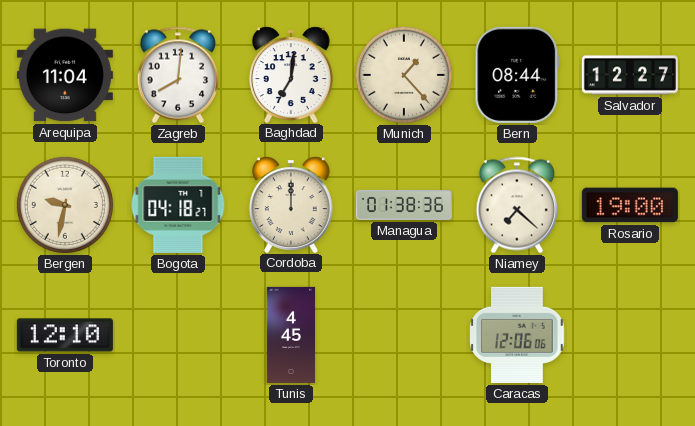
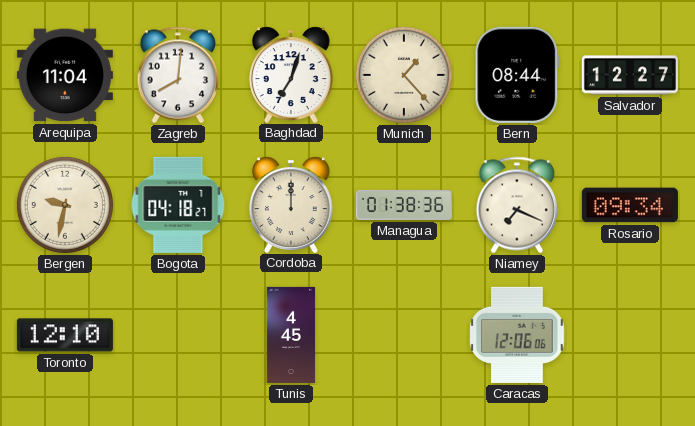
Baghdad: 7:01 -> 7:03
Niamey: 7:22 -> 7:19
Rosario: 19:00 -> 09:34
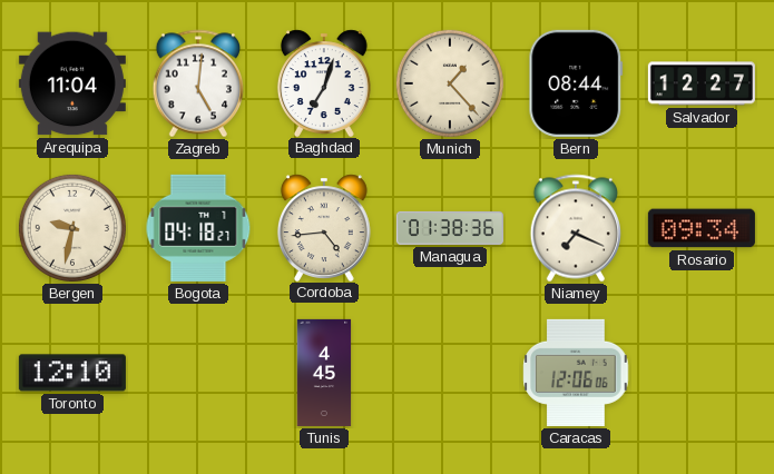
Zagreb: 8:01 -> 5:01
Cordoba: 12:00 -> 4:44
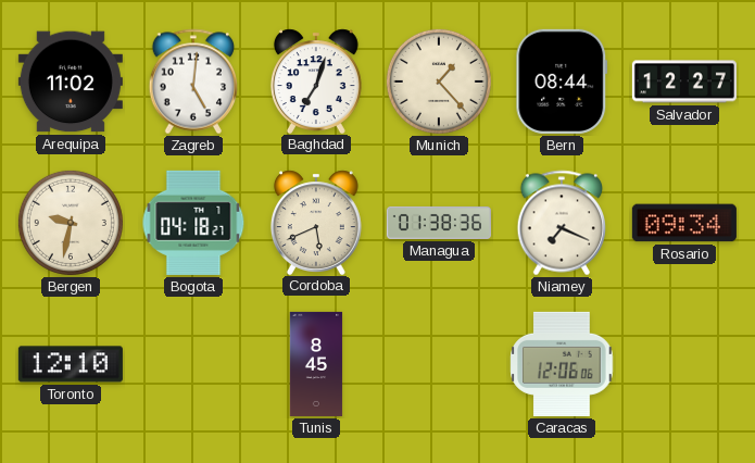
Arequipa: 11:04 -> 11:02
Cordoba: 4:44 -> 5:41
Tunis: 4:45 -> 8:45
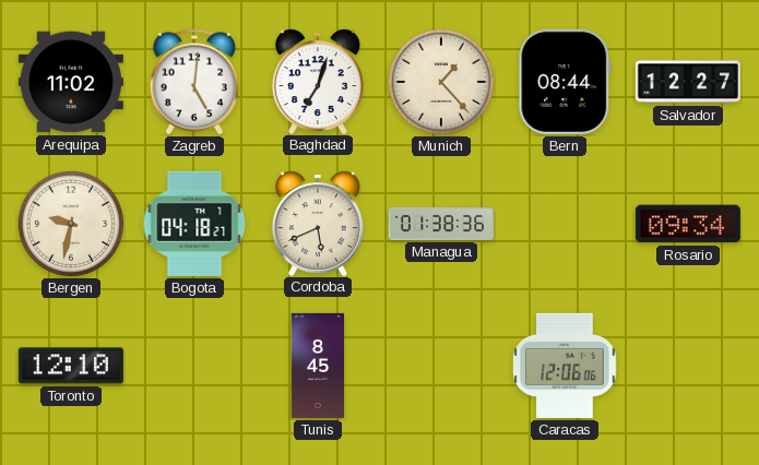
Niamey: 7:19 -> none
